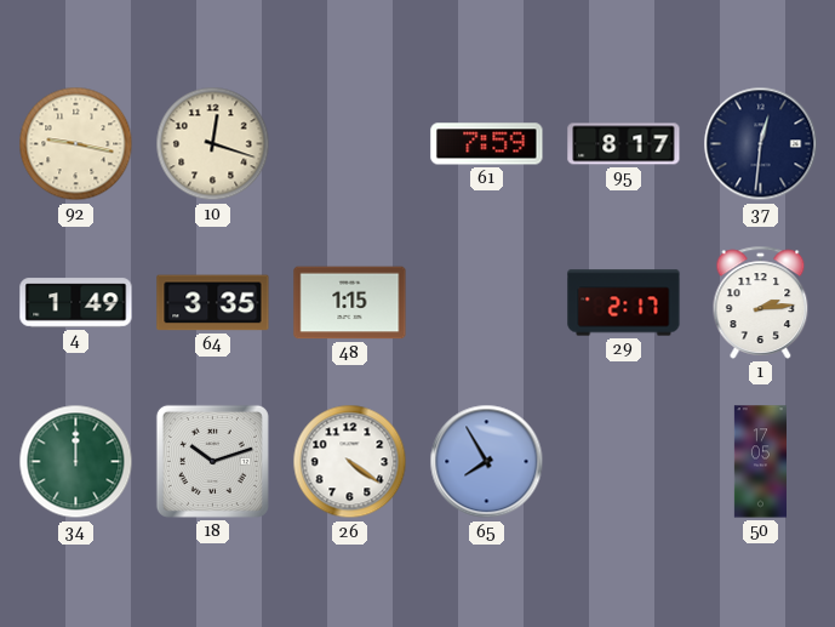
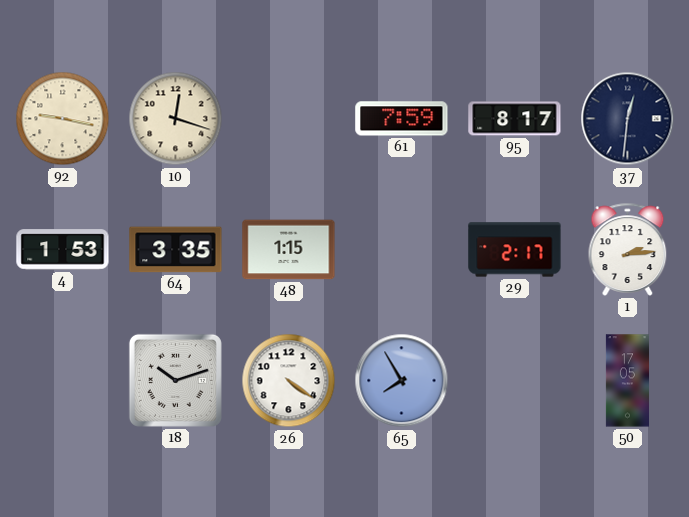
4: 1:49 -> 1:53
34: 12:00 -> none
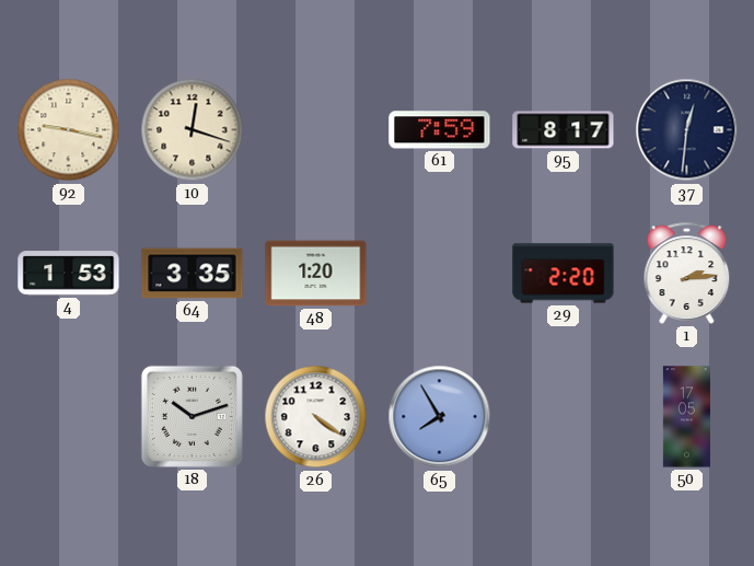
48: 1:15 -> 1:20
29: 2:17 -> 2:20
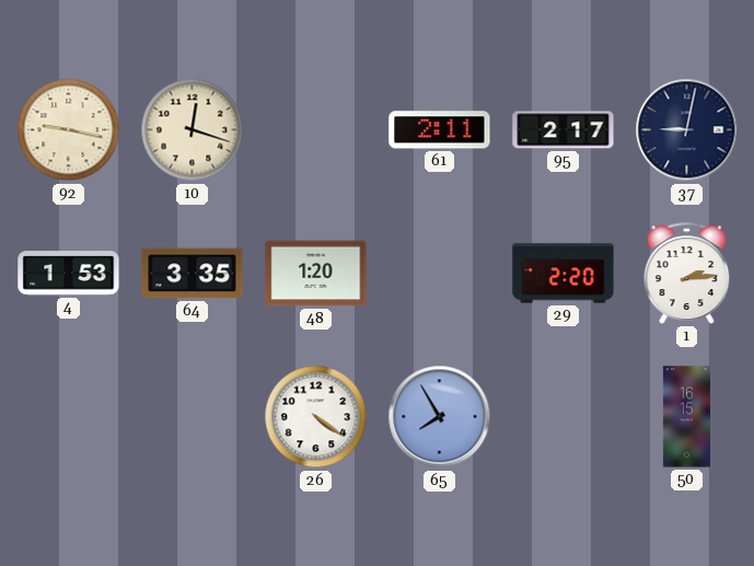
61: 7:59 -> 2:11
95: 8:17 -> 2:17
37: 12:31 -> 9:02
18: 10:12 -> none
50: 17:05 -> 16:15
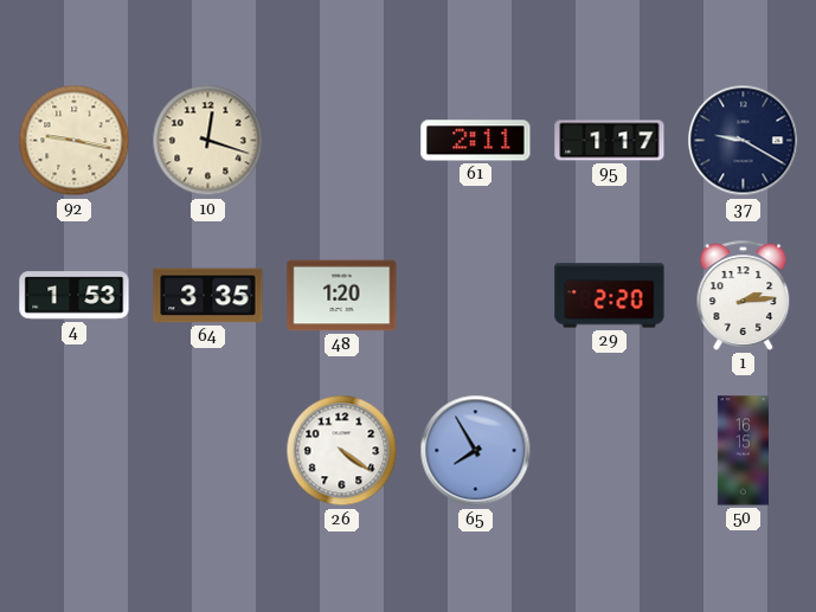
95: 2:17 -> 1:17
37: 9:02 -> 9:20
